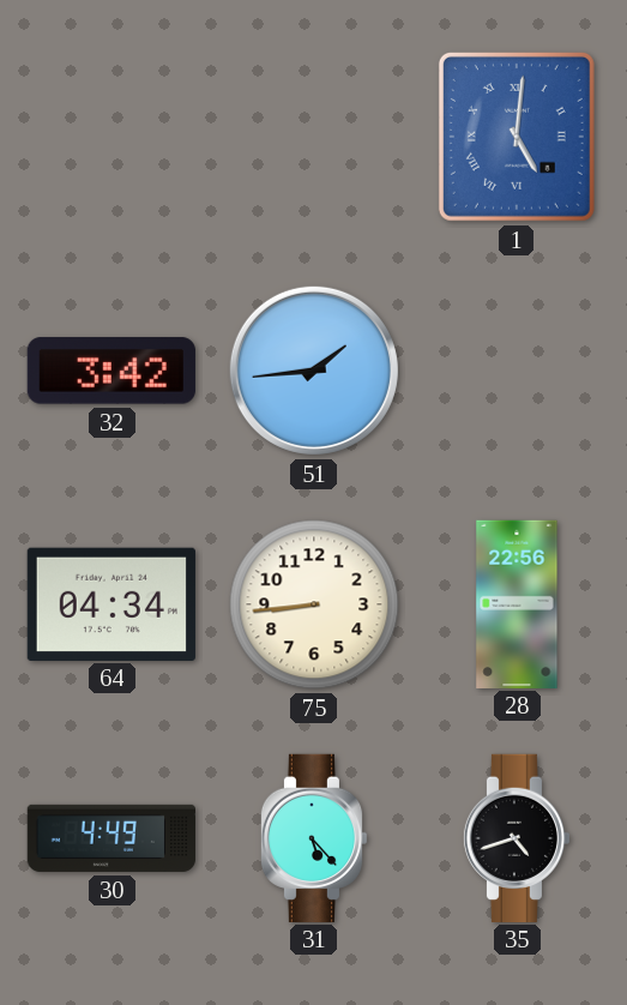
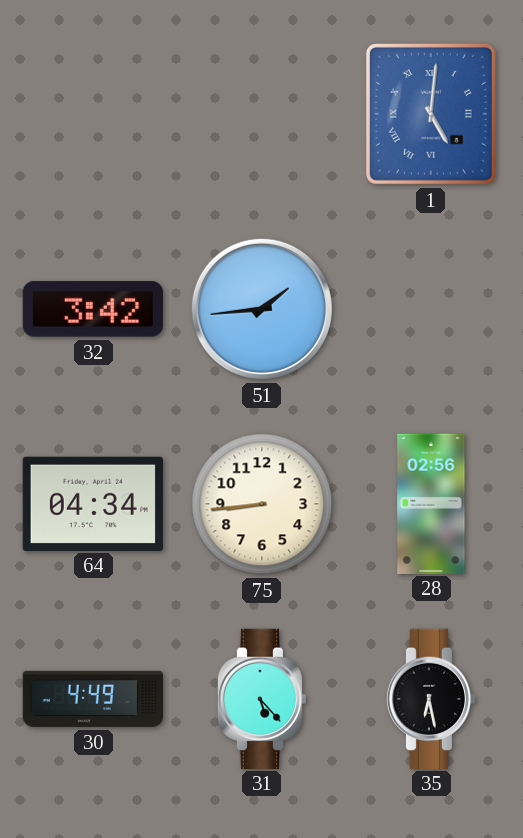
28: 22:56 -> 02:56
35: 4:42 -> 6:28
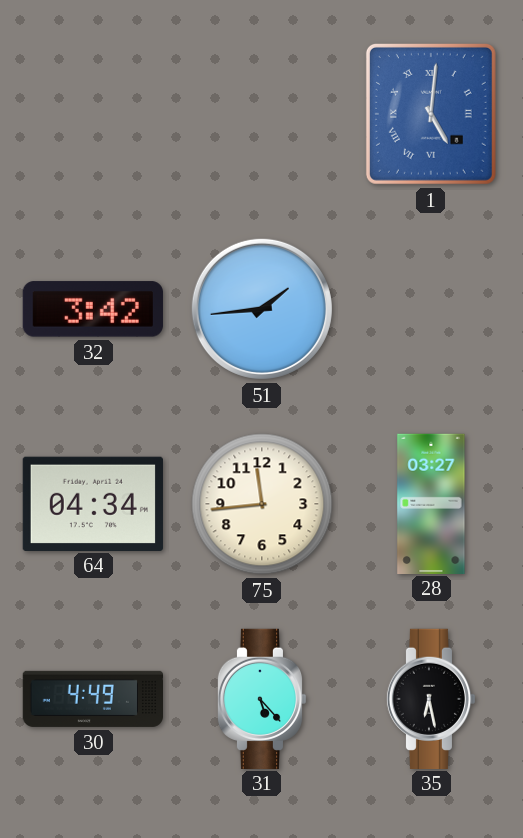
75: 8:44 -> 11:44
28: 02:56 -> 03:27
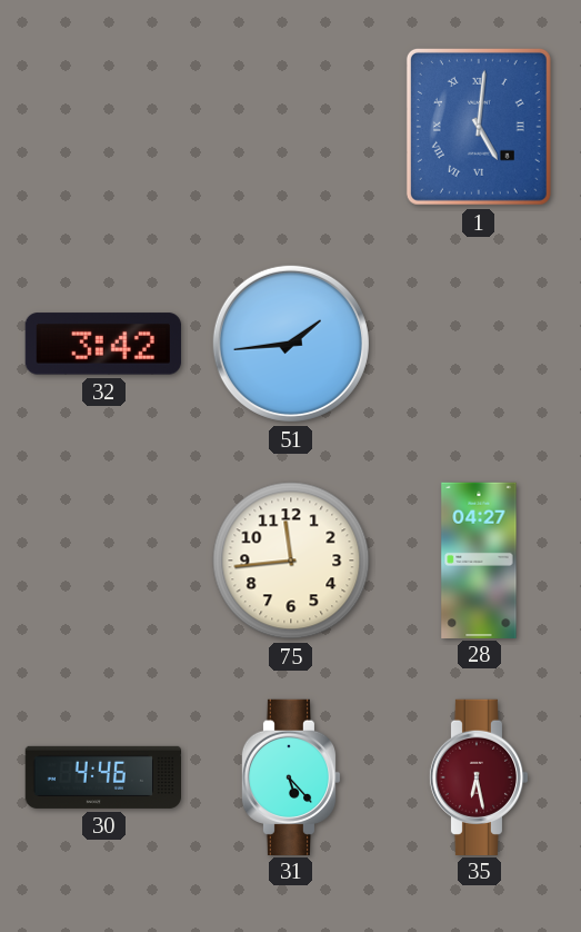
64: 04:34 -> none
28: 03:27 -> 04:27
30: 4:49 -> 4:46
35 dial: black -> burgundy
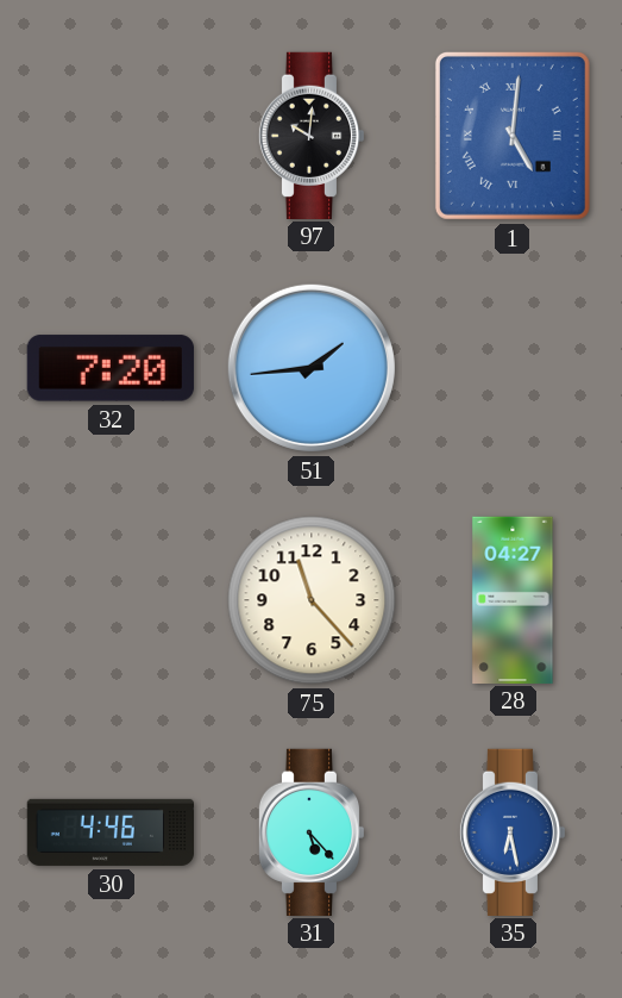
97: none -> 10:01
32: 3:42 -> 7:20
75: 11:44 -> 11:23
35 dial: burgundy -> blue
